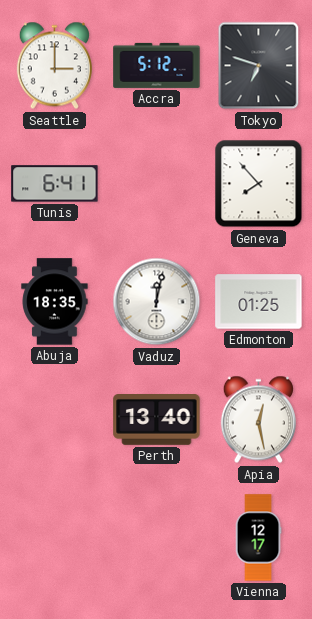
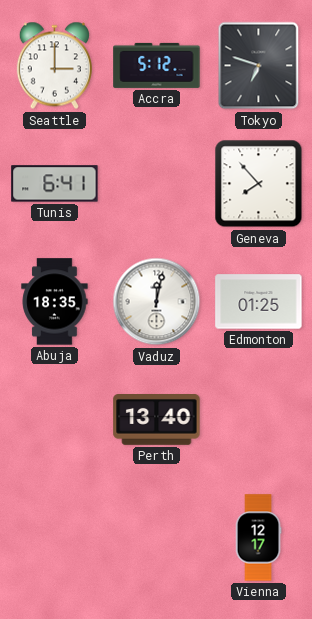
Apia: 12:28 -> none
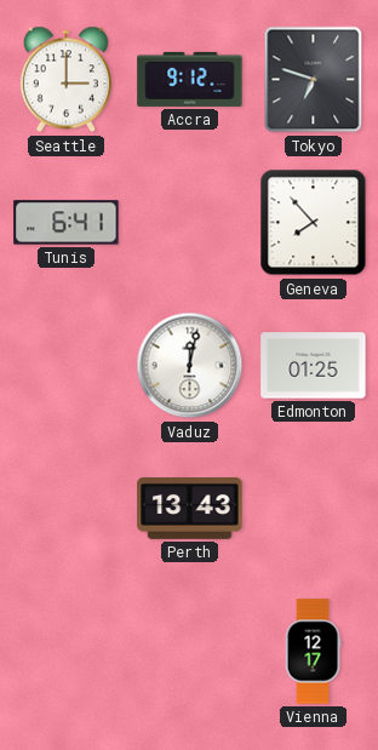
Accra: 5:12 -> 9:12
Abuja: 18:35 -> none
Perth: 13:40 -> 13:43
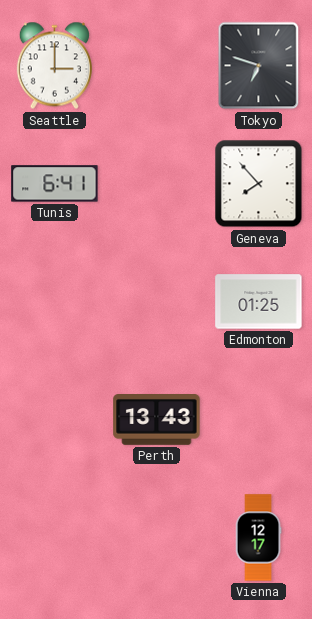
Accra: 9:12 -> none
Vaduz: 12:02 -> none
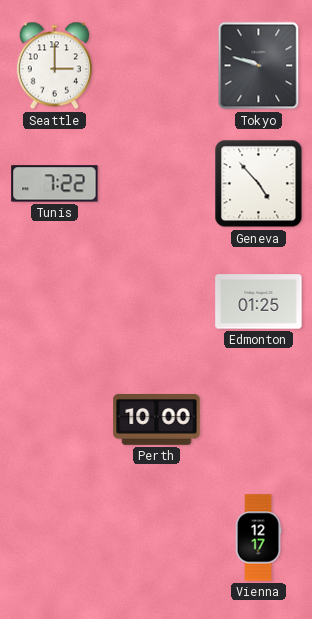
Tokyo: 6:48 -> 9:48
Tunis: 6:41 -> 7:22
Geneva: 7:53 -> 4:53
Perth: 13:43 -> 10:00
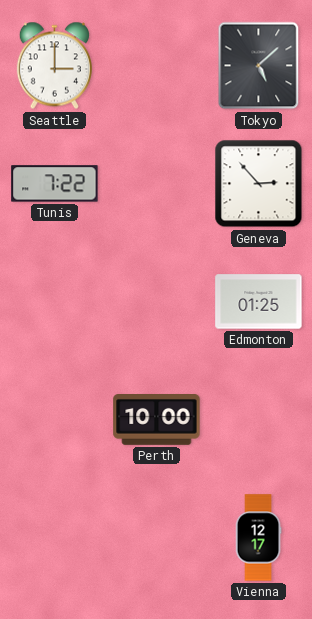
Tokyo: 9:48 -> 5:08
Geneva: 4:53 -> 2:53
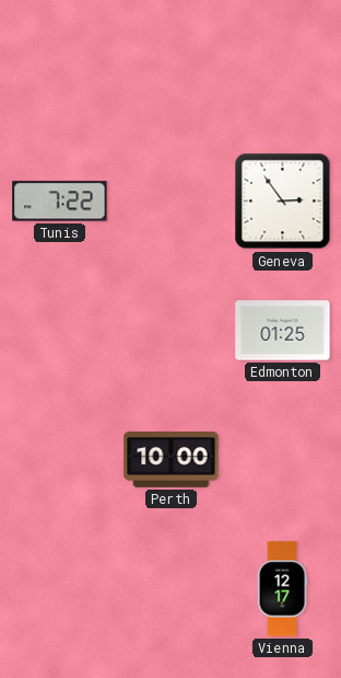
Seattle: 3:00 -> none
Tokyo: 5:08 -> none
Geneva: 2:53 -> 2:54
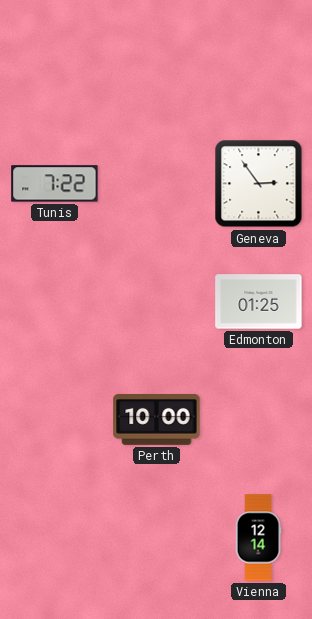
Vienna: 12:17 -> 12:14
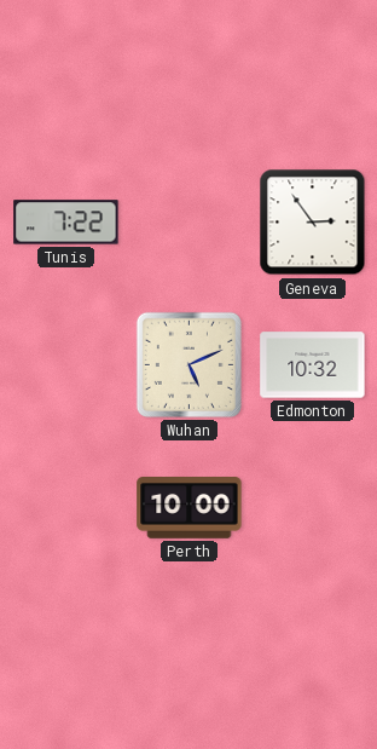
Wuhan: none -> 5:11
Edmonton: 01:25 -> 10:32
Vienna: 12:14 -> none
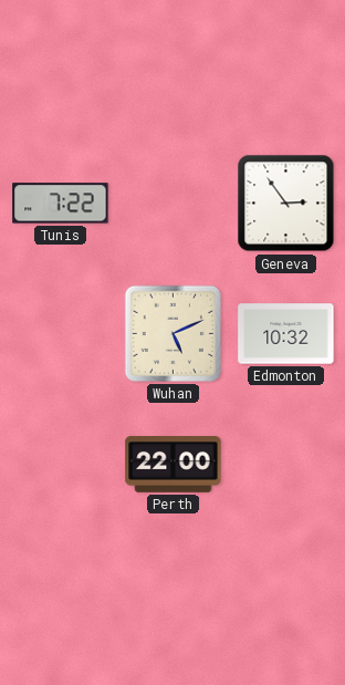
Perth: 10:00 -> 22:00
